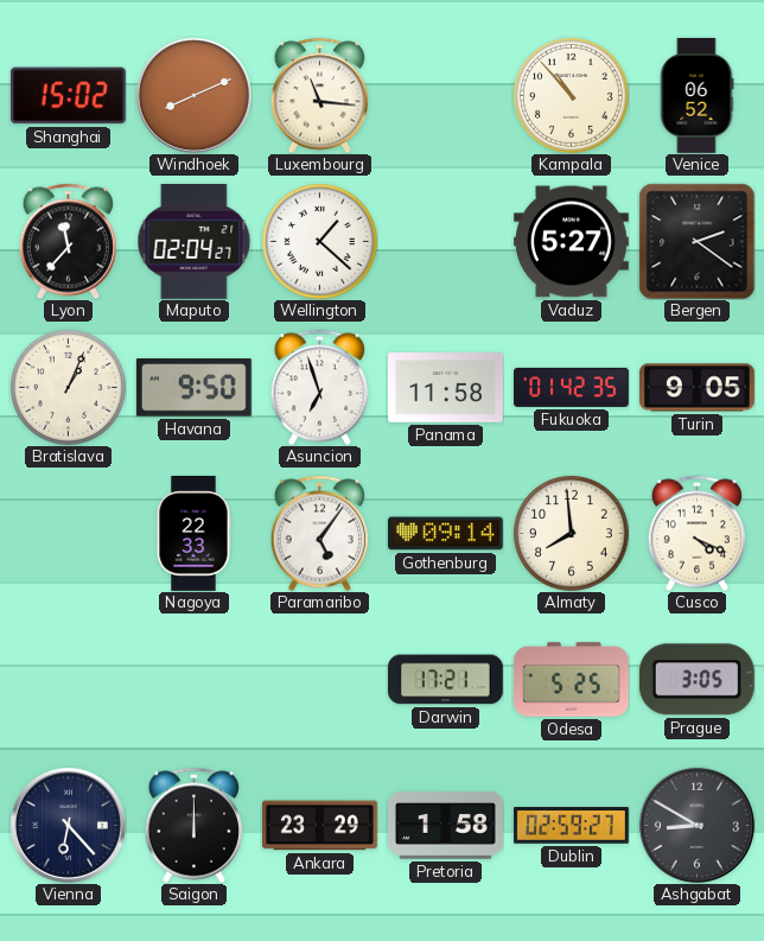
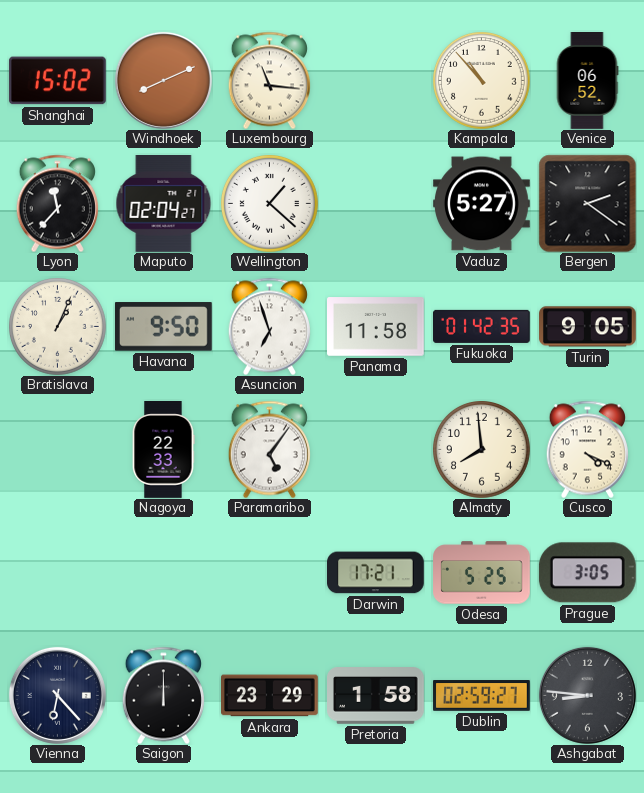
Gothenburg: 09:14 -> none
Ashgabat: 8:50 -> 8:46
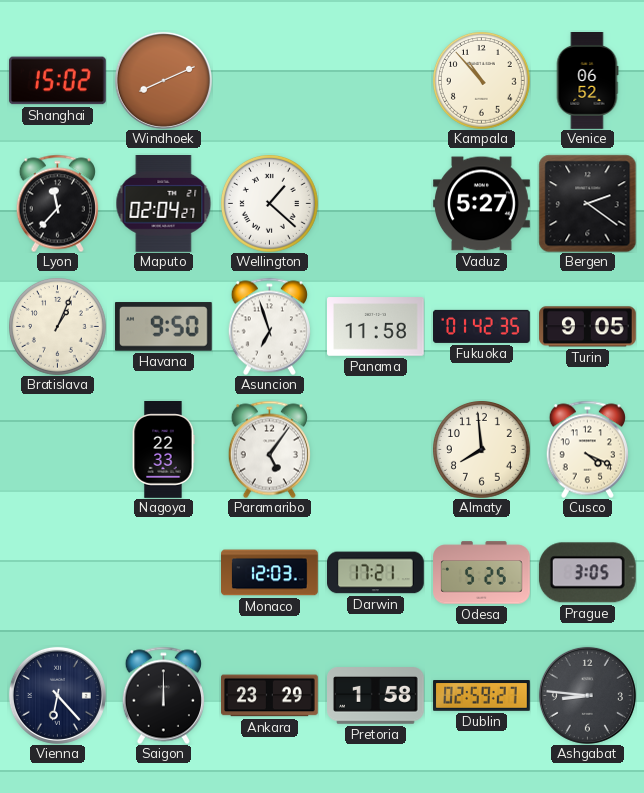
Luxembourg: 11:16 -> none
Monaco: none -> 12:03
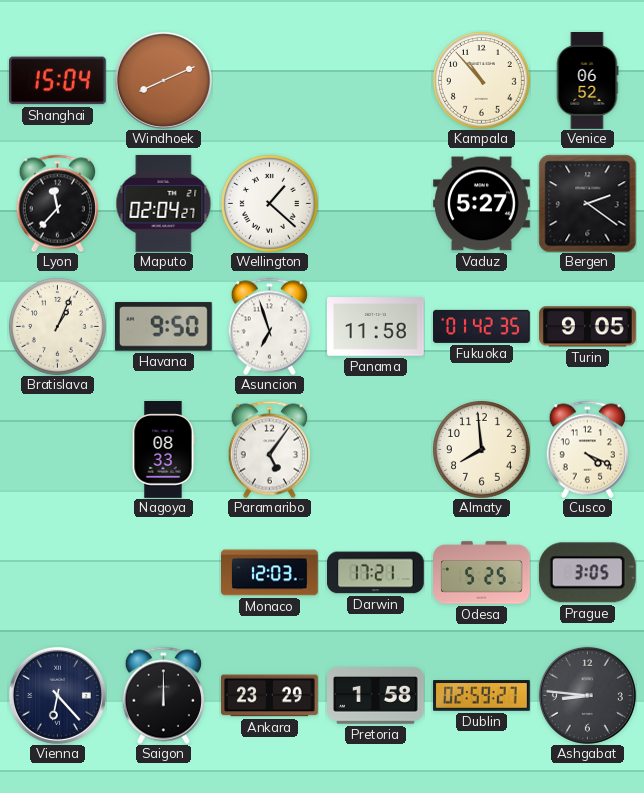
Shanghai: 15:02 -> 15:04
Nagoya: 22:33 -> 08:33
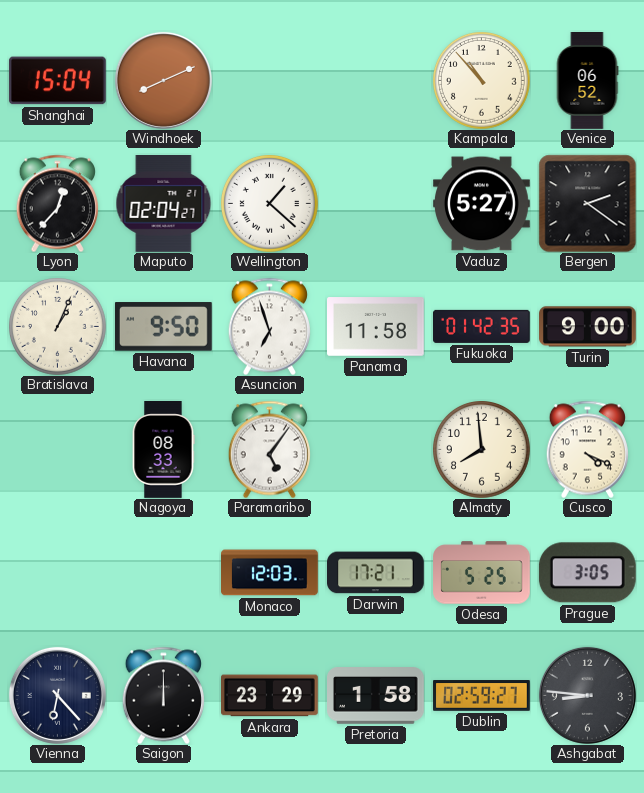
Lyon: 11:37 -> 12:37
Turin: 9:05 -> 9:00
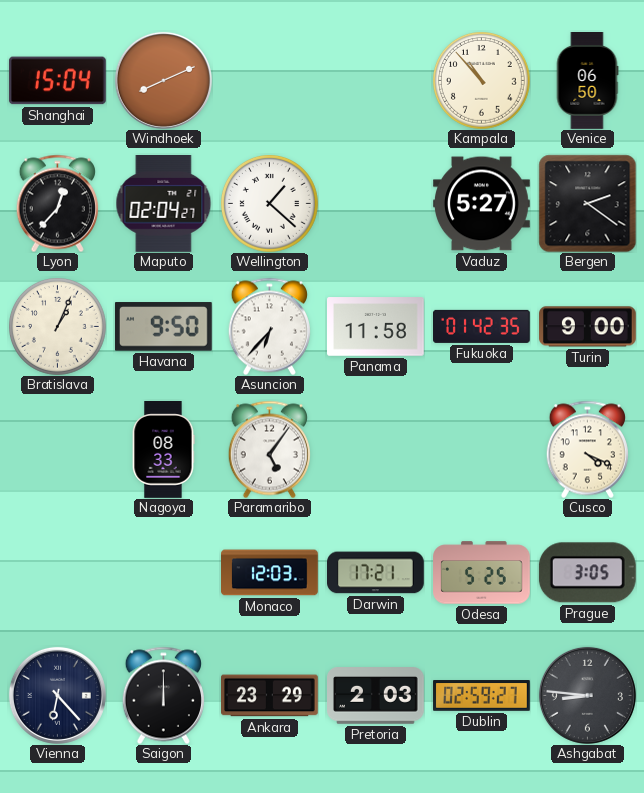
Venice: 06:52 -> 06:50
Asuncion: 6:57 -> 6:37
Almaty: 7:59 -> none
Pretoria: 1:58 -> 2:03
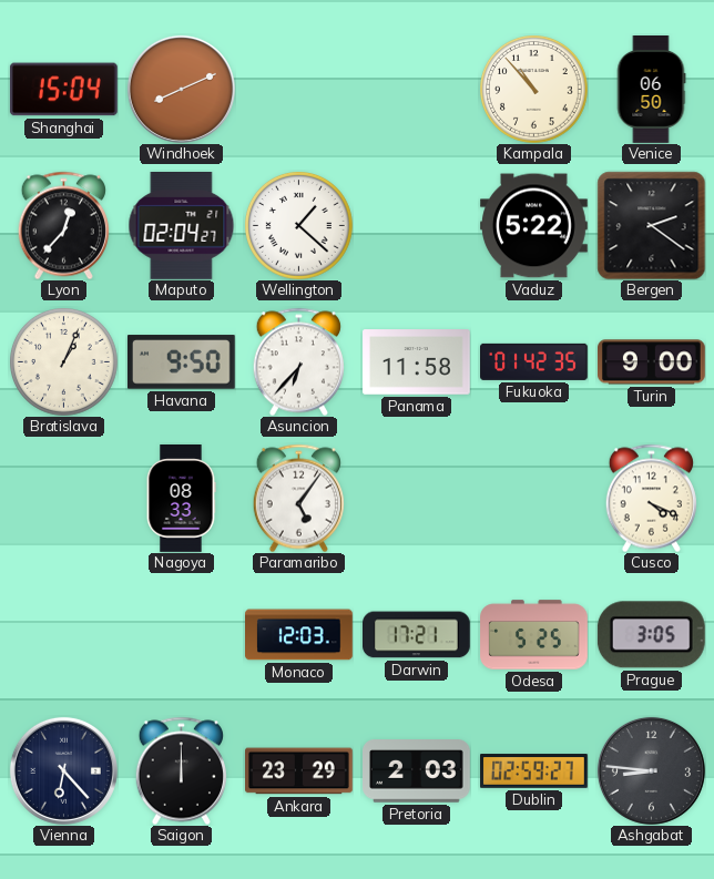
Vaduz: 5:27 -> 5:22
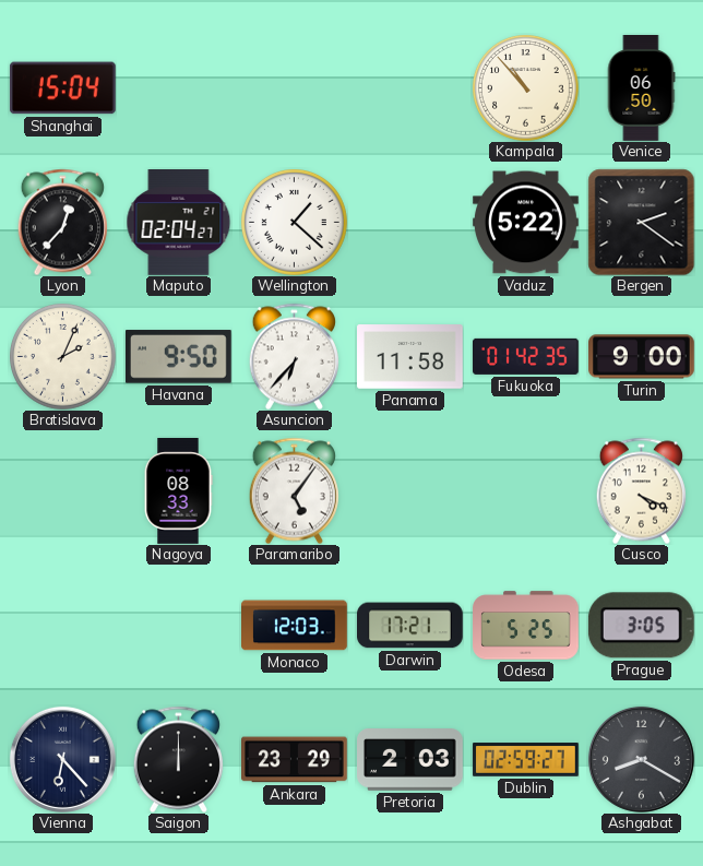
Windhoek: 8:11 -> none
Bratislava: 1:04 -> 2:04
Ashgabat: 8:46 -> 8:20
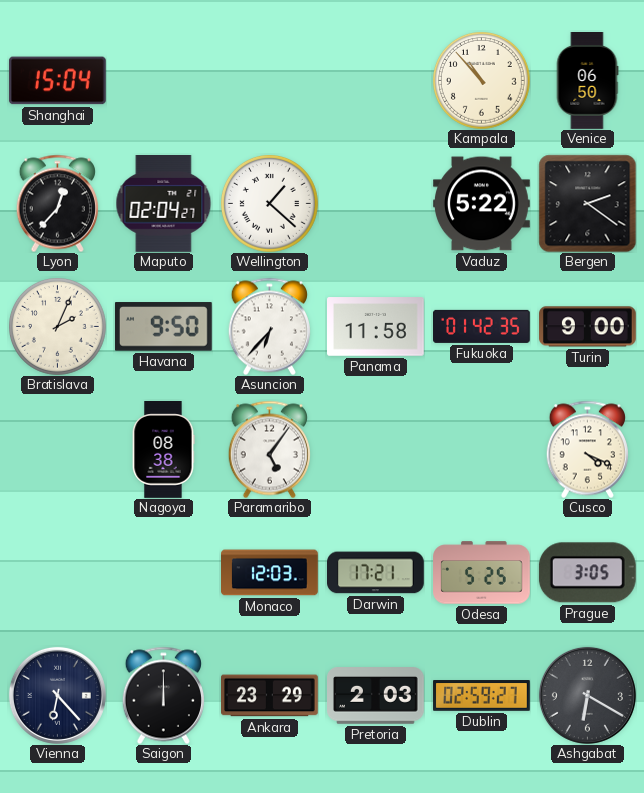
Nagoya: 08:33 -> 08:38
Ashgabat: 8:20 -> 6:20
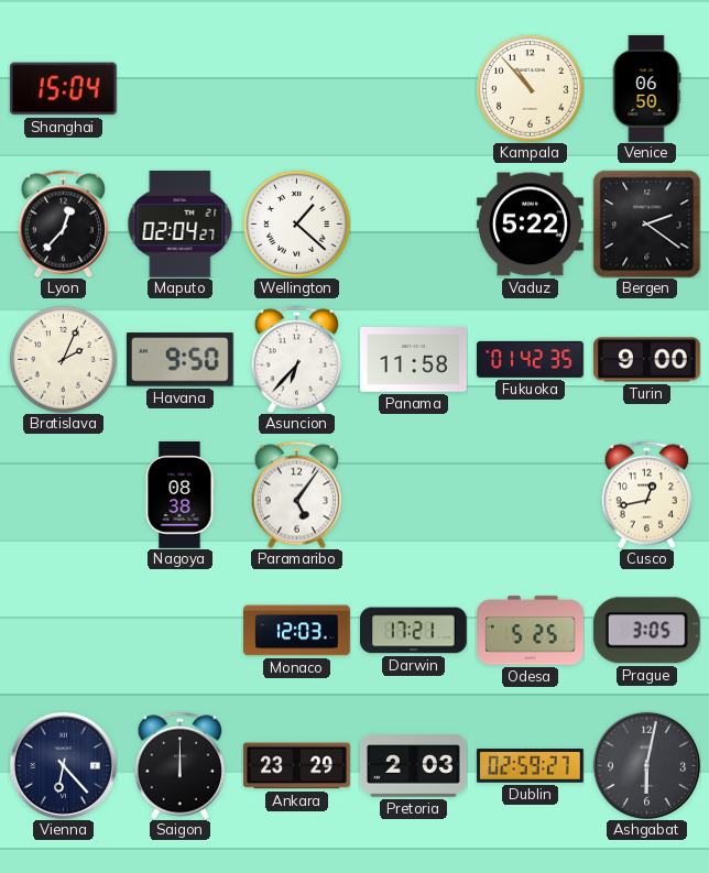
Cusco: 4:19 -> 12:43
Ashgabat: 6:20 -> 6:02
